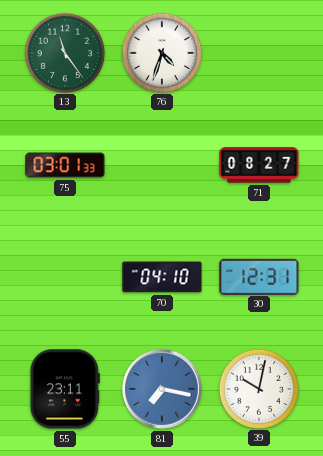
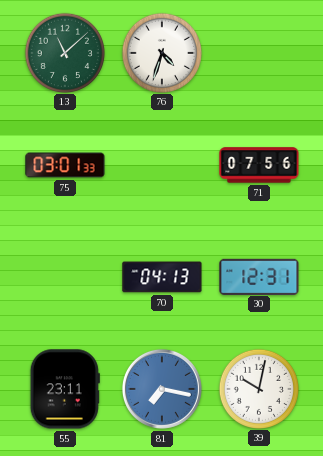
13: 11:24 -> 11:08
71: 08:27 -> 07:56
70: 04:10 -> 04:13
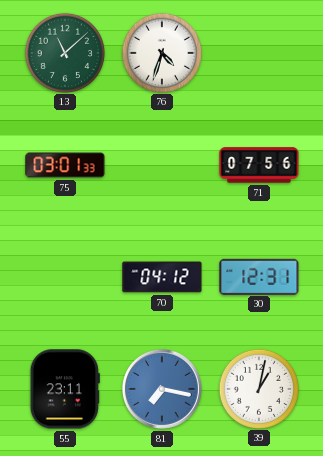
70: 04:13 -> 04:12
39: 10:02 -> 1:02
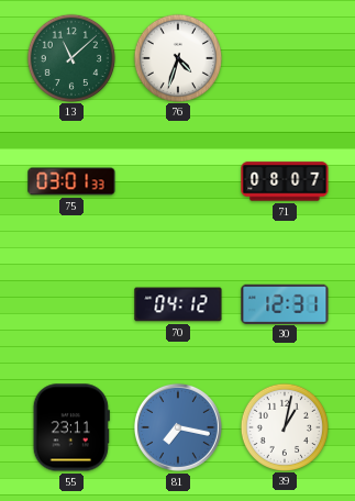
71: 07:56 -> 08:07
